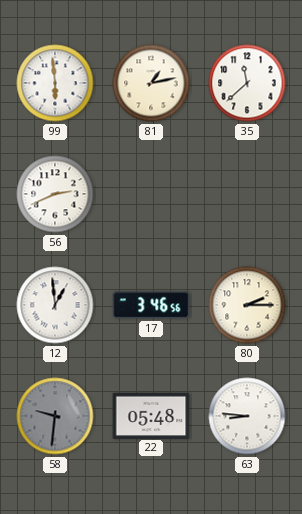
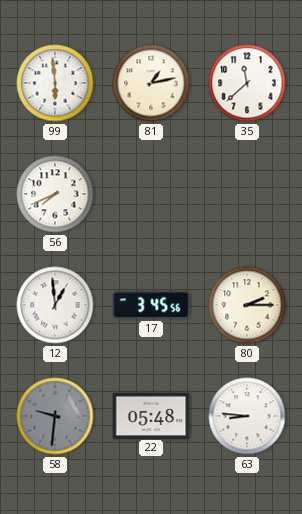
56: 2:41 -> 7:41
17: 3:46 -> 3:45
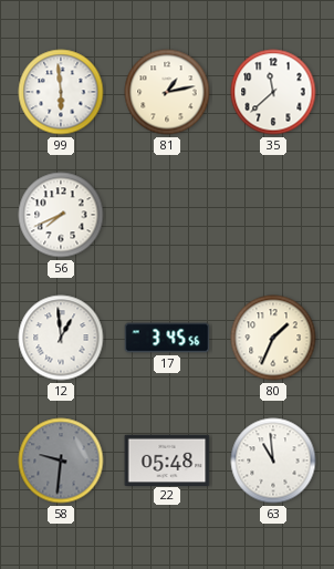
80: 2:15 -> 1:34
63: 8:46 -> 10:59
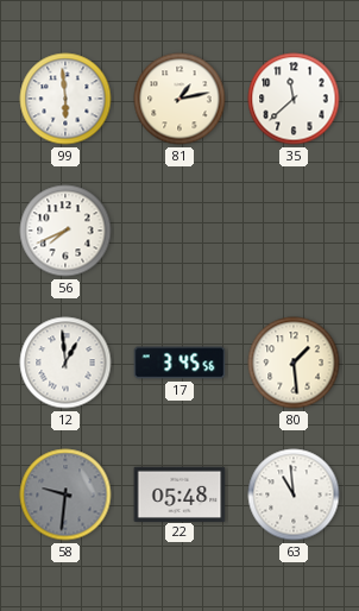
80: 1:34 -> 1:29
